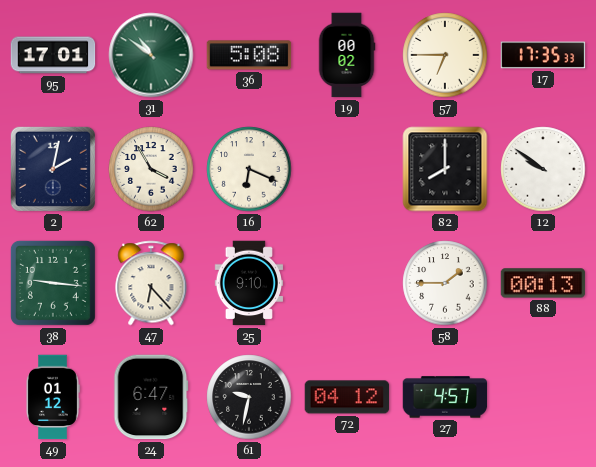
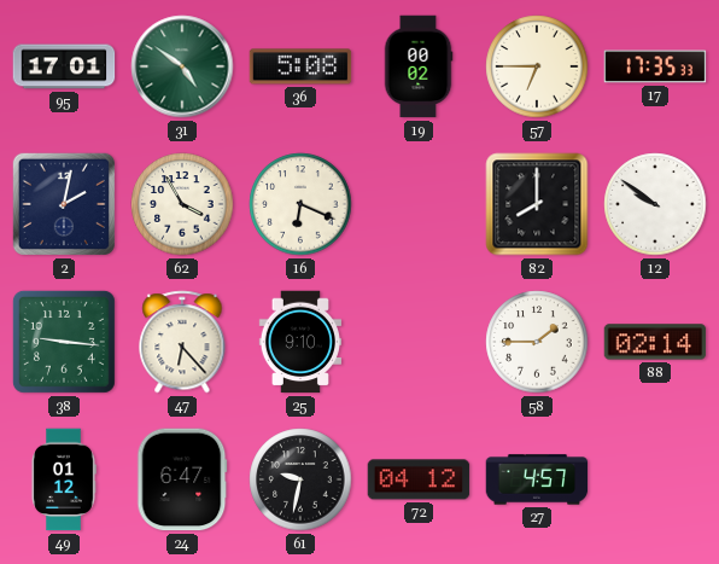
31: 10:51 -> 4:51
88: 00:13 -> 02:14
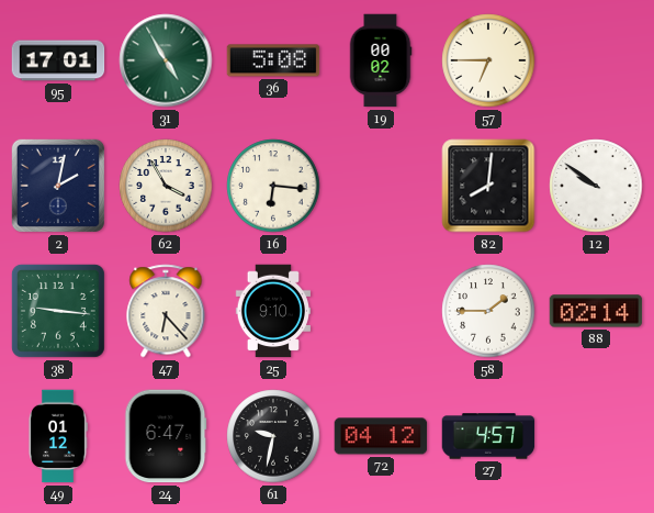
31: 4:51 -> 4:55
17: 17:35 -> none
16: 6:19 -> 6:16
82: 8:00 -> 8:01
